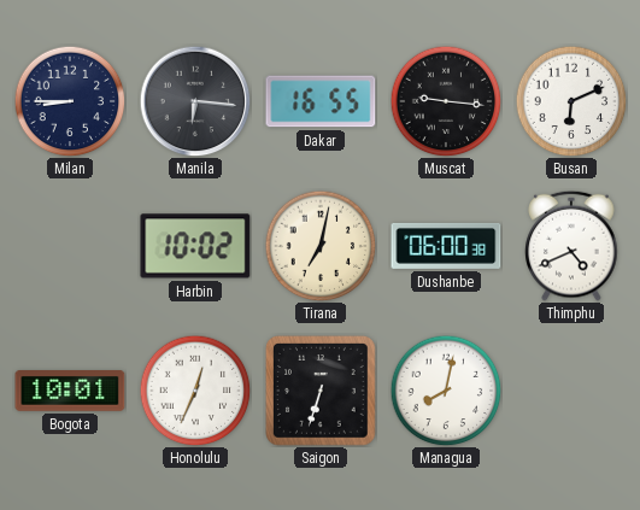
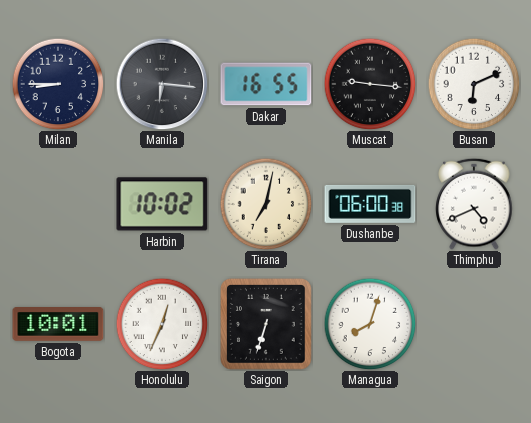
Managua: 8:02 -> 8:03
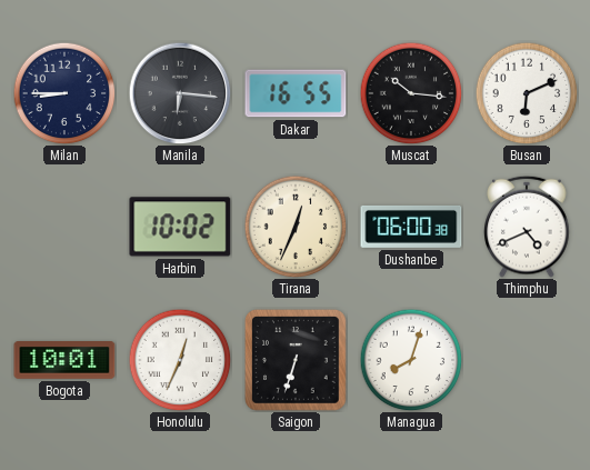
Muscat: 9:16 -> 10:16
Tirana: 7:02 -> 12:34
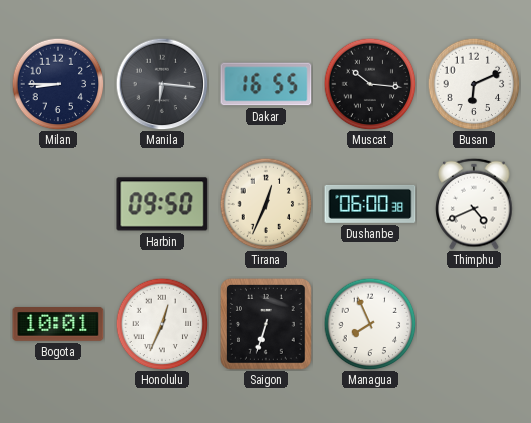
Harbin: 10:02 -> 09:50
Managua: 8:03 -> 7:56
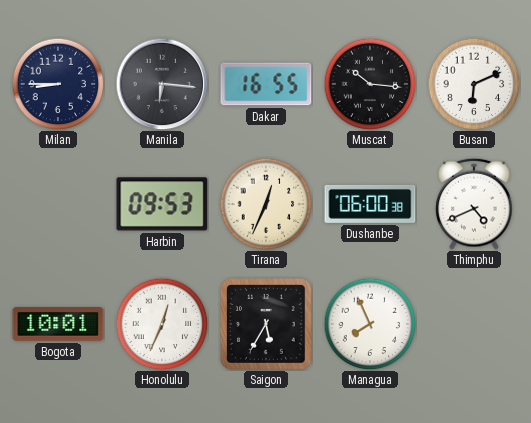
Harbin: 09:50 -> 09:53
Saigon: 6:33 -> 5:35
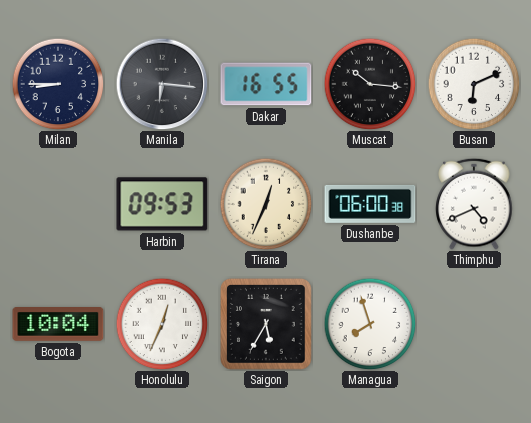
Bogota: 10:01 -> 10:04
Managua: 7:56 -> 7:57
